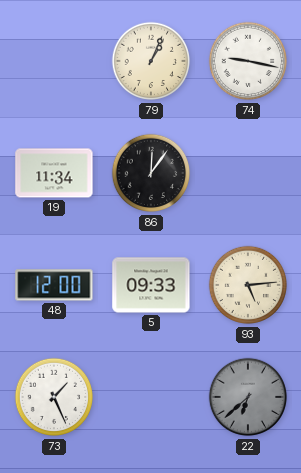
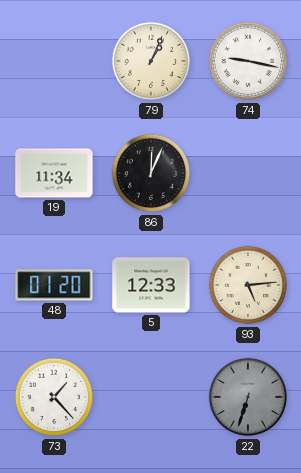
86: 12:06 -> 12:04
48: 12:00 -> 01:20
5: 09:33 -> 12:33
73: 1:26 -> 1:23
22: 6:38 -> 6:33
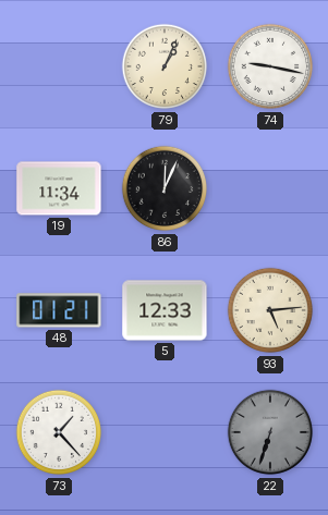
48: 01:20 -> 01:21
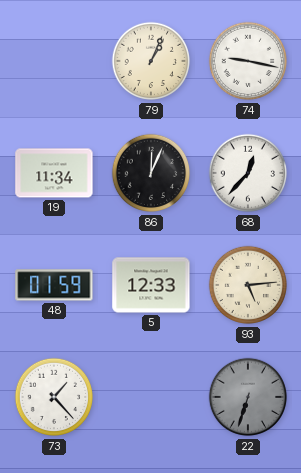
68: none -> 12:37
48: 01:21 -> 01:59
